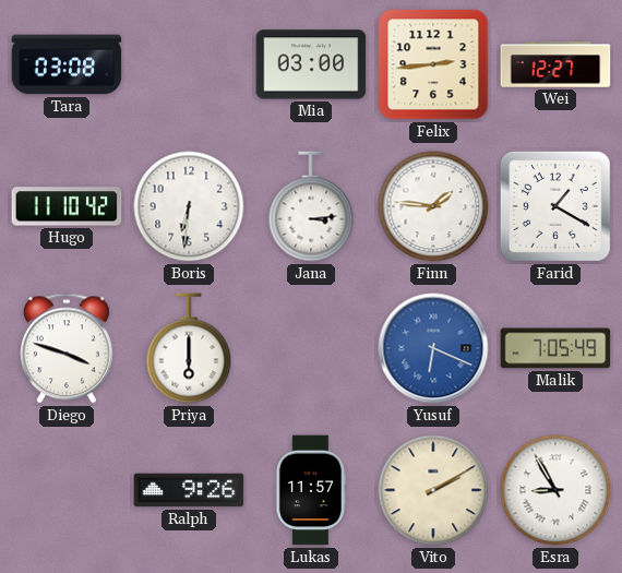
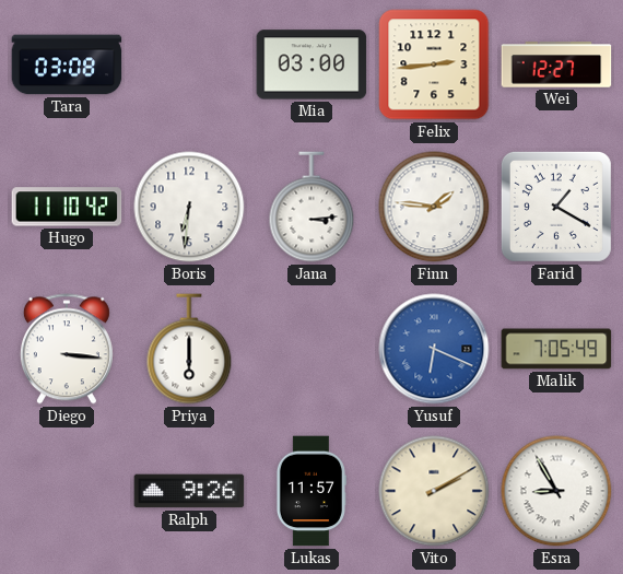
Diego: 3:48 -> 3:16
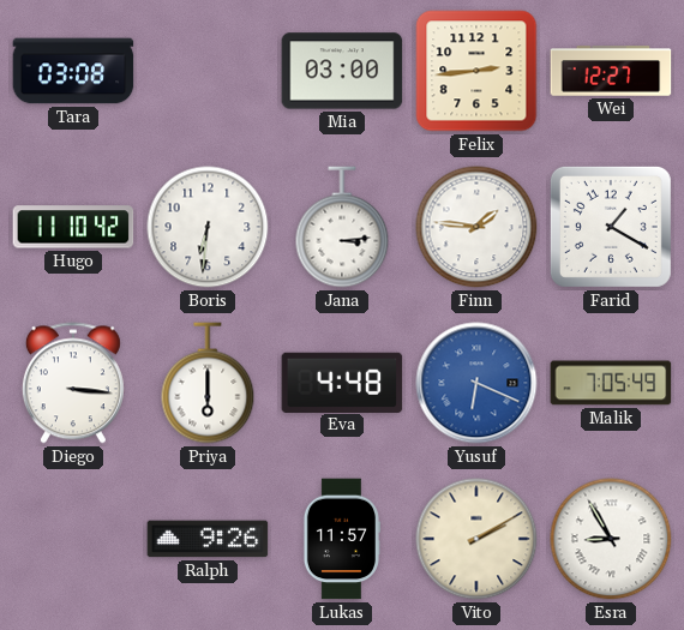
Eva: none -> 4:48
